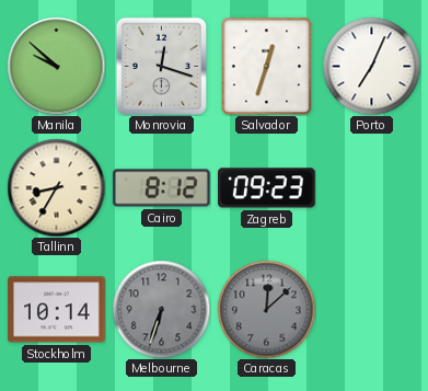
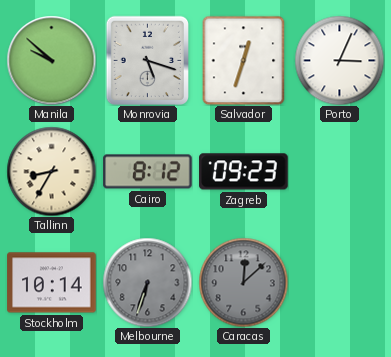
Monrovia: 12:18 -> 5:18
Porto: 7:04 -> 3:04
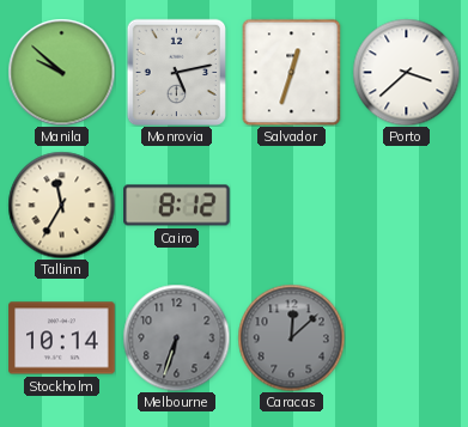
Monrovia: 5:18 -> 5:13
Porto: 3:04 -> 3:38
Tallinn: 8:35 -> 11:35
Zagreb: 09:23 -> none
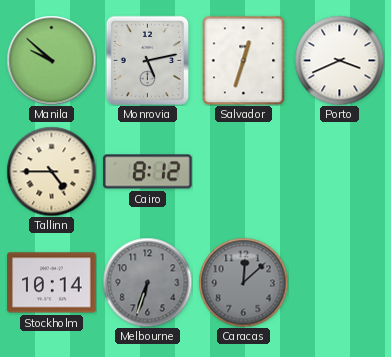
Porto: 3:38 -> 3:41
Tallinn: 11:35 -> 4:45
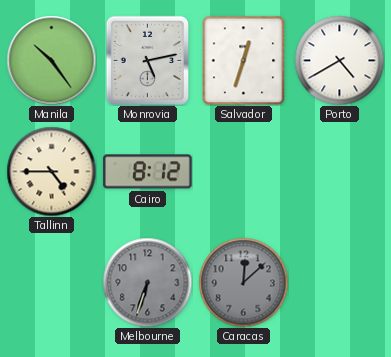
Manila: 9:52 -> 10:24
Porto: 3:41 -> 4:40
Stockholm: 10:14 -> none
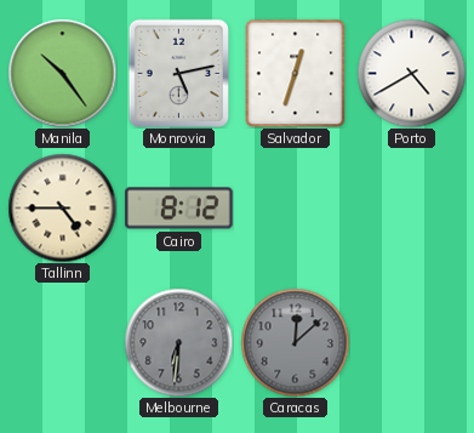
Melbourne: 6:33 -> 6:31
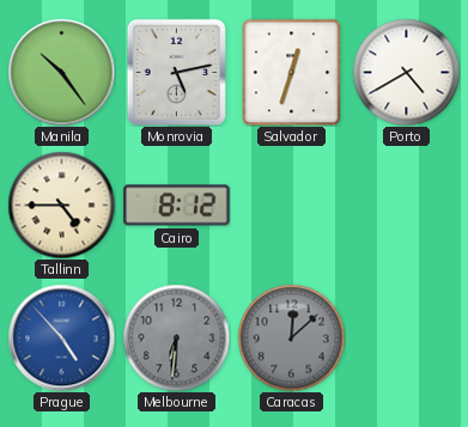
Prague: none -> 4:53
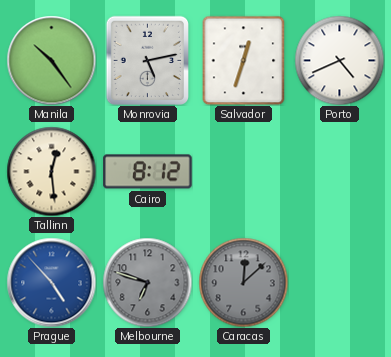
Porto: 4:40 -> 4:41
Tallinn: 4:45 -> 12:29
Melbourne: 6:31 -> 6:48
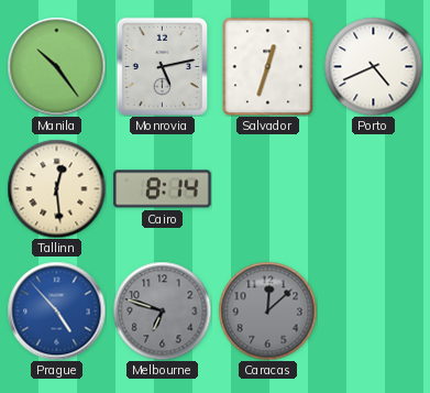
Cairo: 8:12 -> 8:14
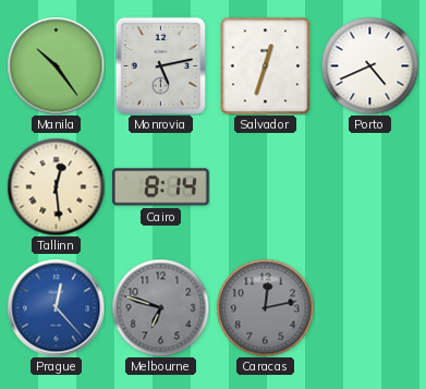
Prague: 4:53 -> 12:23
Caracas: 12:08 -> 12:13
